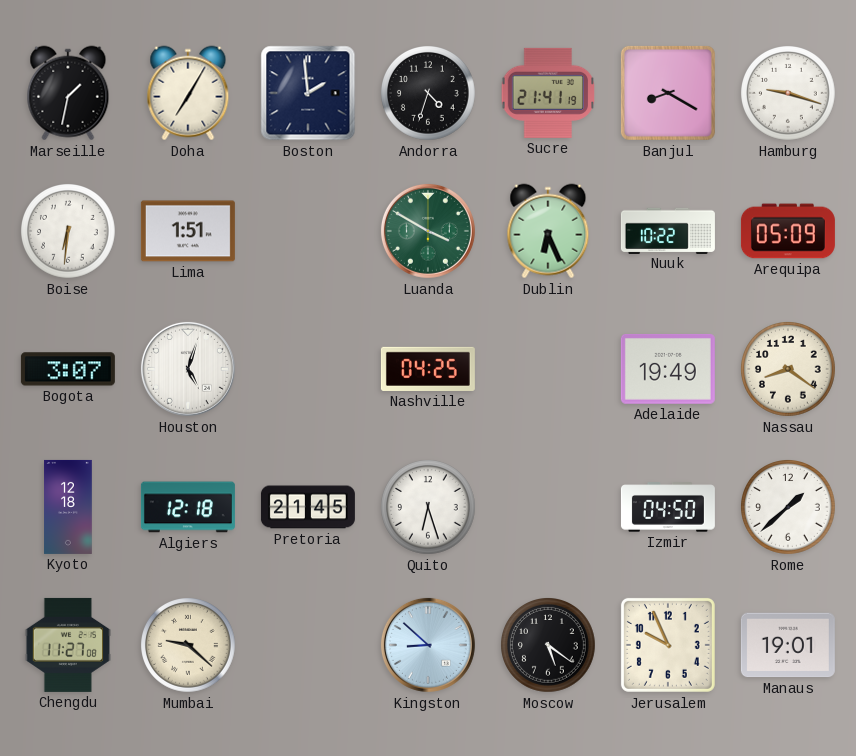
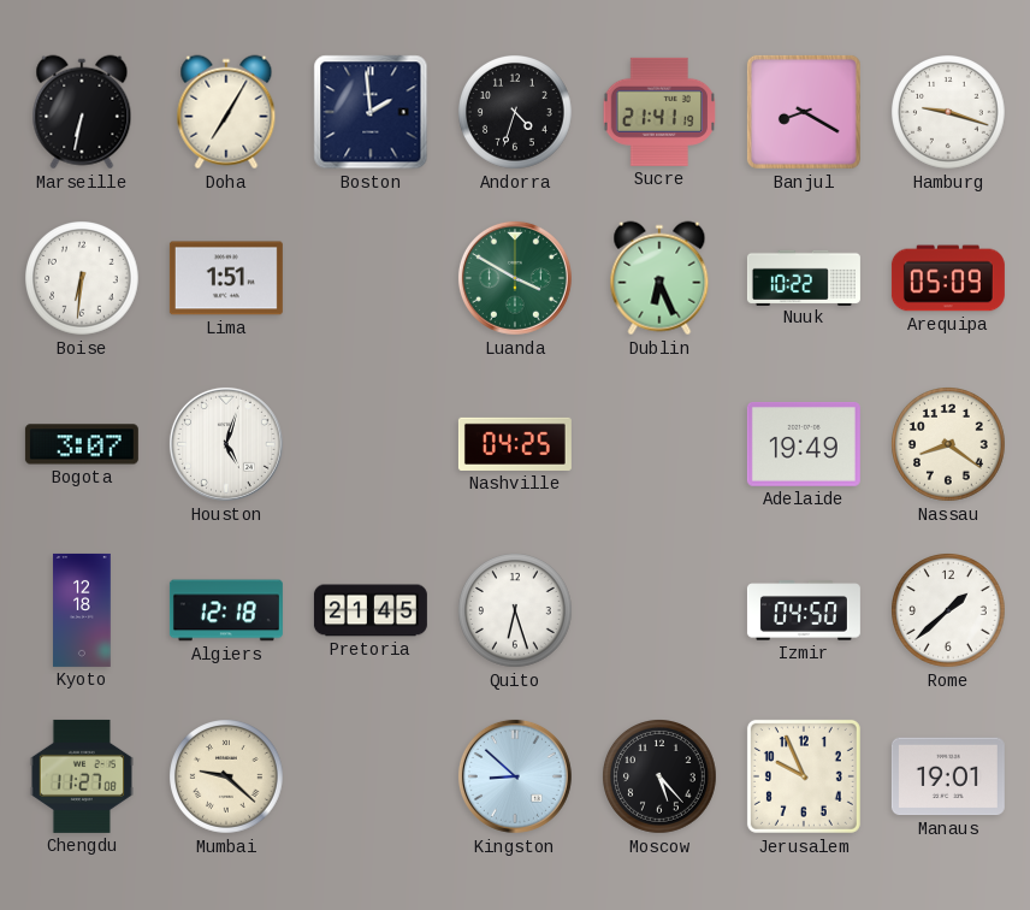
Marseille: 1:32 -> 6:32
Moscow: 5:21 -> 5:23
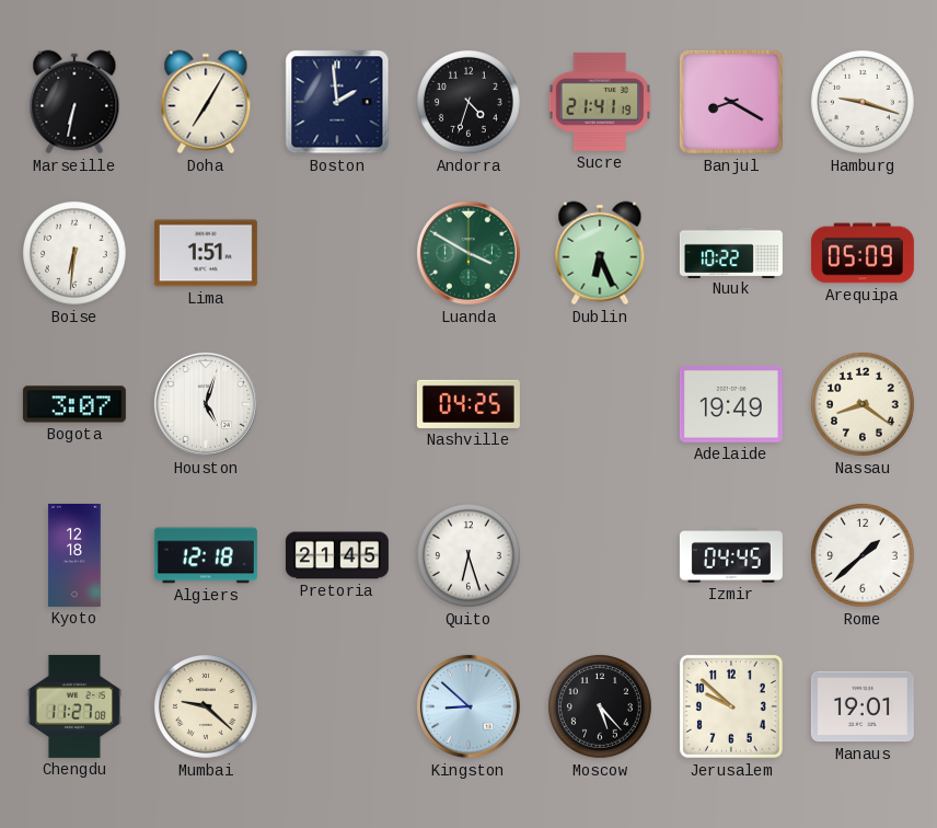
Izmir: 04:50 -> 04:45
Jerusalem: 9:56 -> 9:52
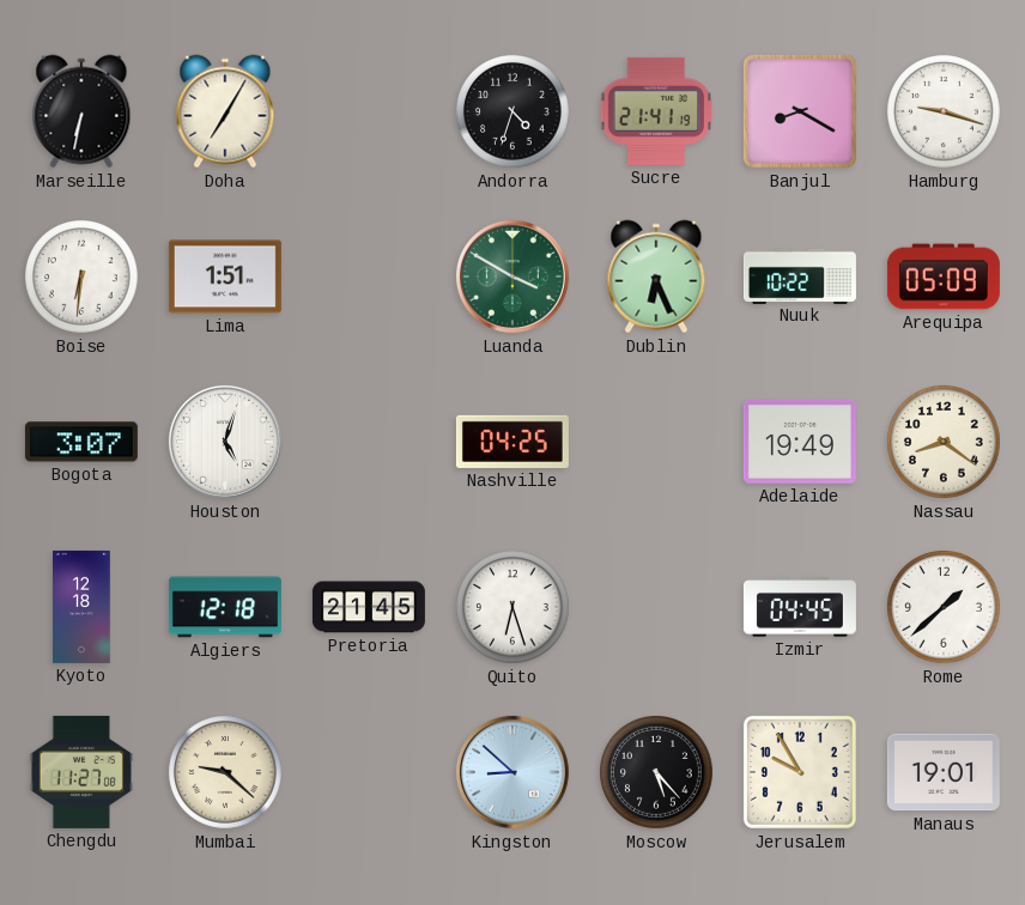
Boston: 1:59 -> none
Jerusalem: 9:52 -> 9:55
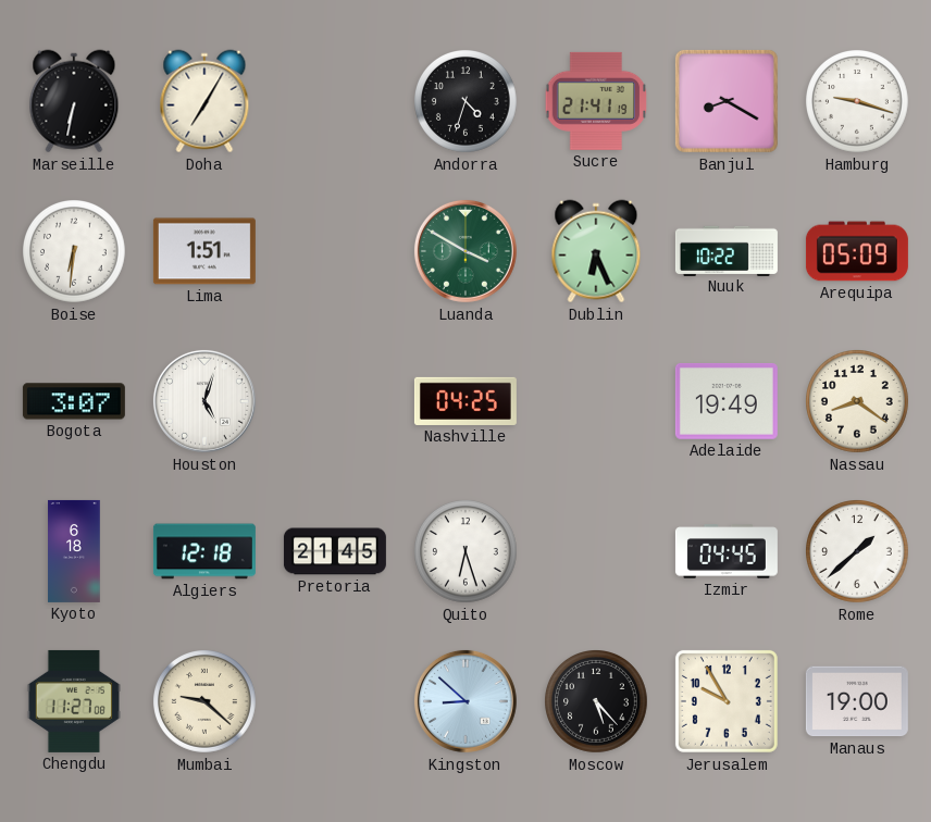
Kyoto: 12:18 -> 6:18
Manaus: 19:01 -> 19:00
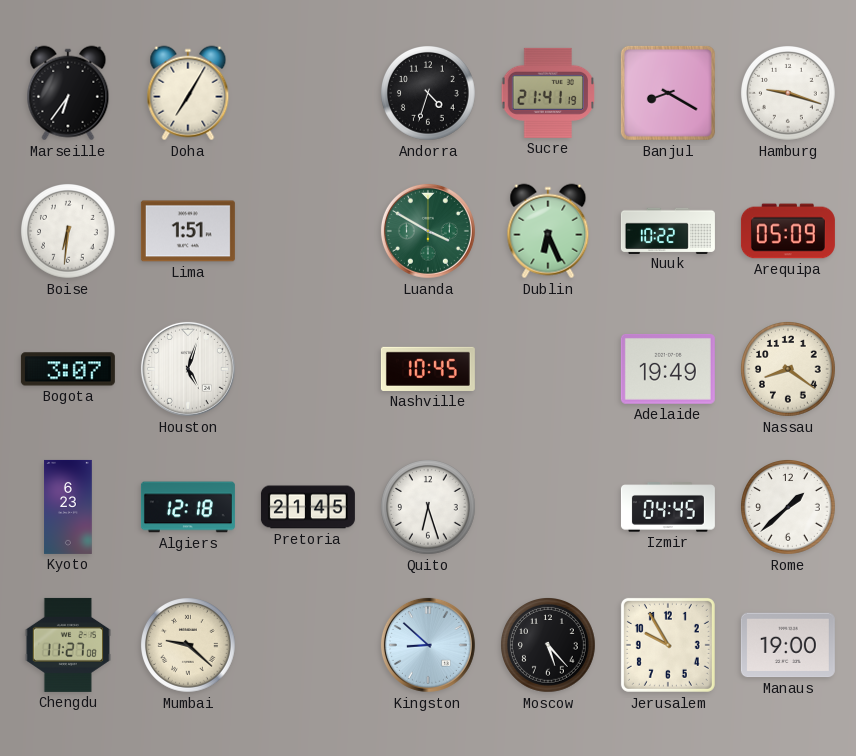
Marseille: 6:32 -> 6:36
Nashville: 04:25 -> 10:45
Kyoto: 6:18 -> 6:23
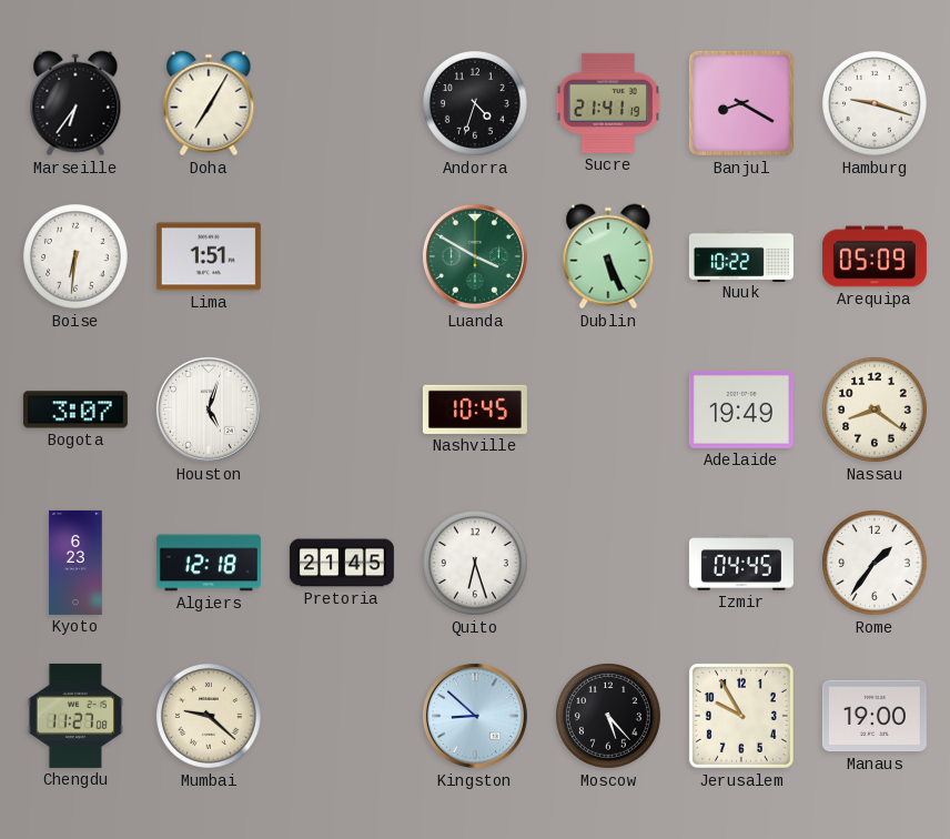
Dublin: 6:26 -> 5:26
Rome: 1:38 -> 1:36
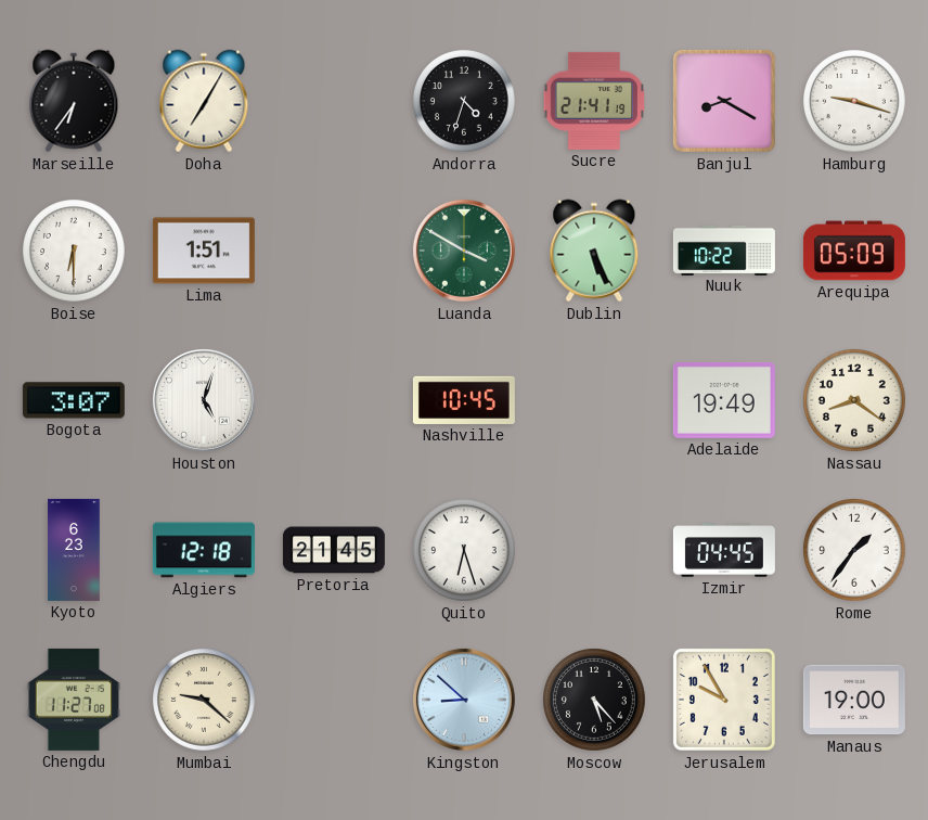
Boise: 6:31 -> 6:30
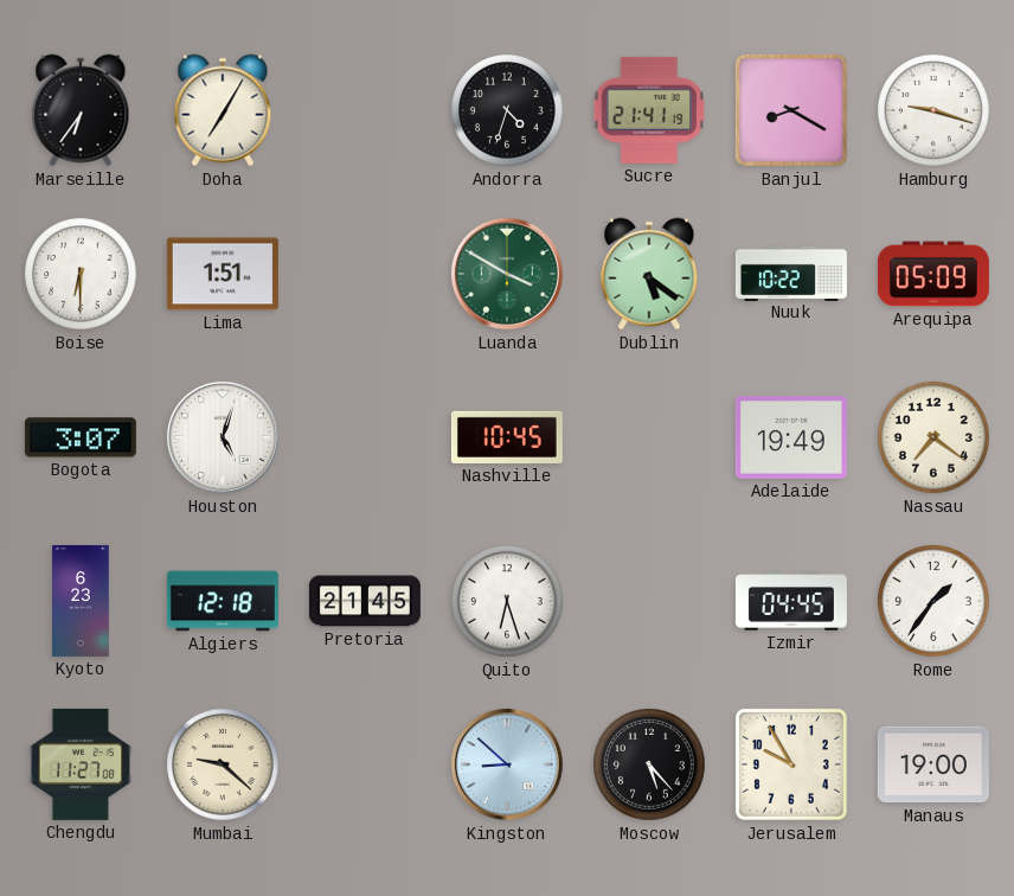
Dublin: 5:26 -> 5:21
Nassau: 8:21 -> 7:21
